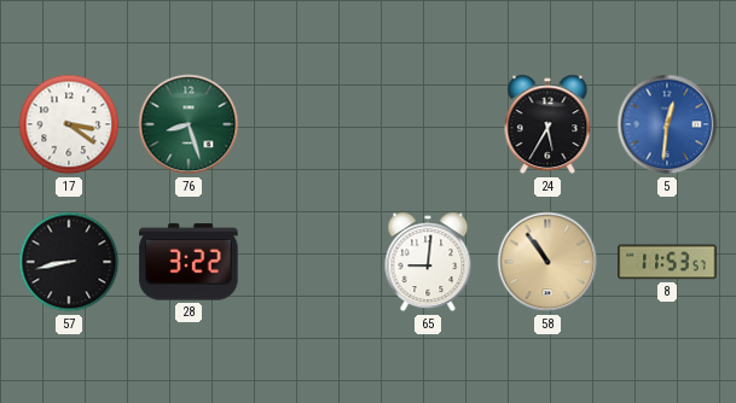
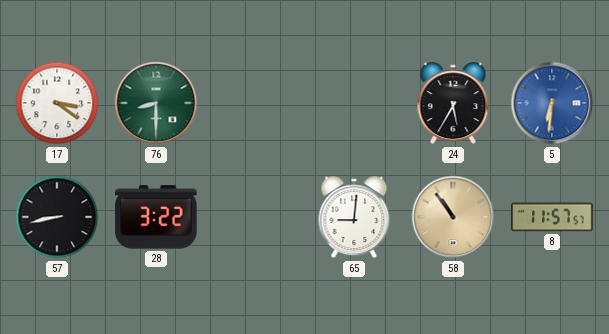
76: 8:27 -> 8:30
5: 12:31 -> 6:31
8: 11:53 -> 11:57
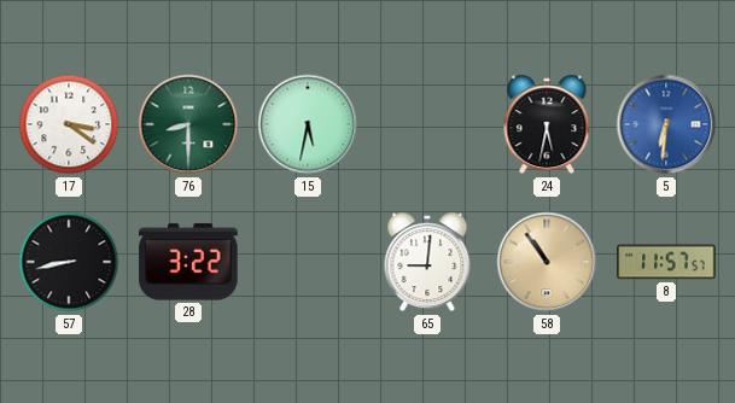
15: none -> 5:32
24: 5:35 -> 5:32
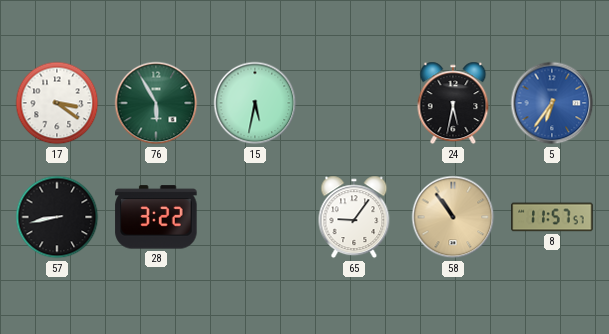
76: 8:30 -> 5:55
5: 6:31 -> 6:36
65: 9:01 -> 9:06
